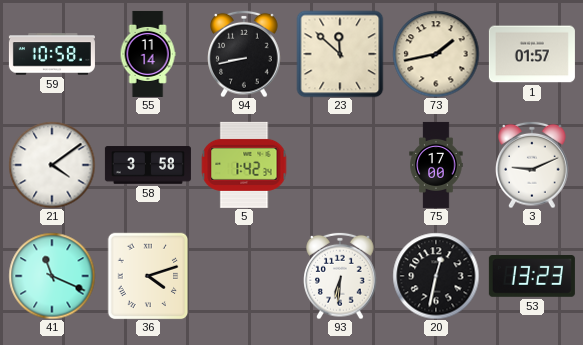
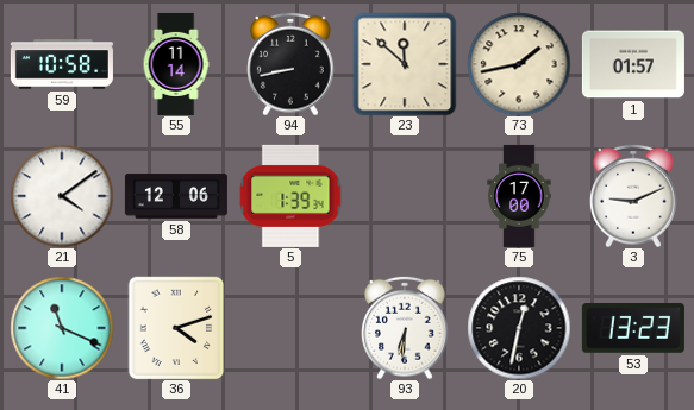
58: 3:58 -> 12:06
5: 1:42 -> 1:39
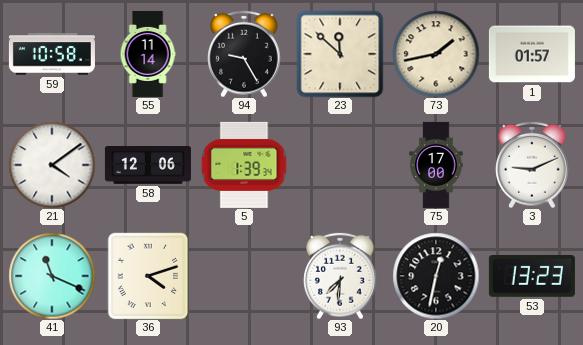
94: 8:43 -> 9:25
93: 6:31 -> 7:31
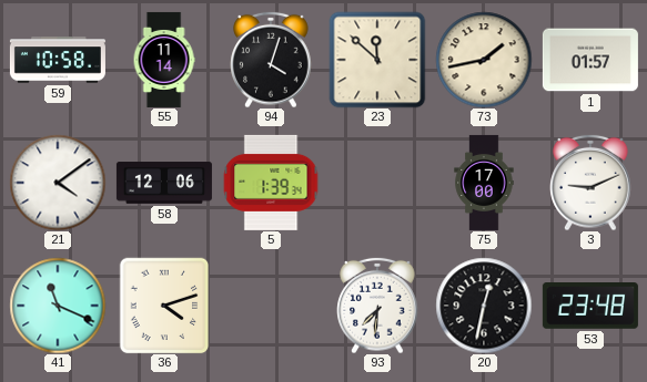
94: 9:25 -> 4:03
53: 13:23 -> 23:48
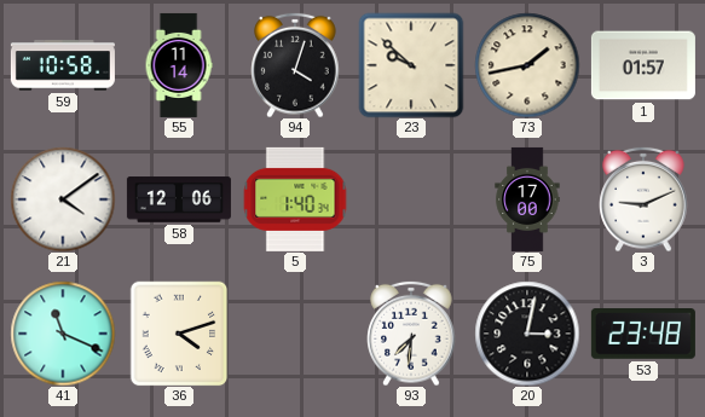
23: 11:52 -> 9:52
5: 1:39 -> 1:40
20: 12:32 -> 3:02
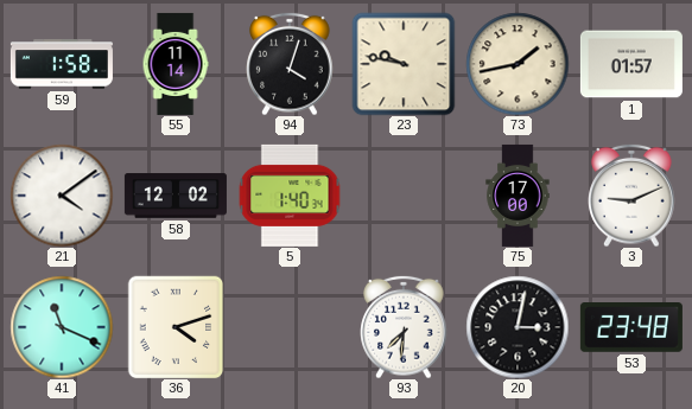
59: 10:58 -> 1:58
23: 9:52 -> 9:47
58: 12:06 -> 12:02
